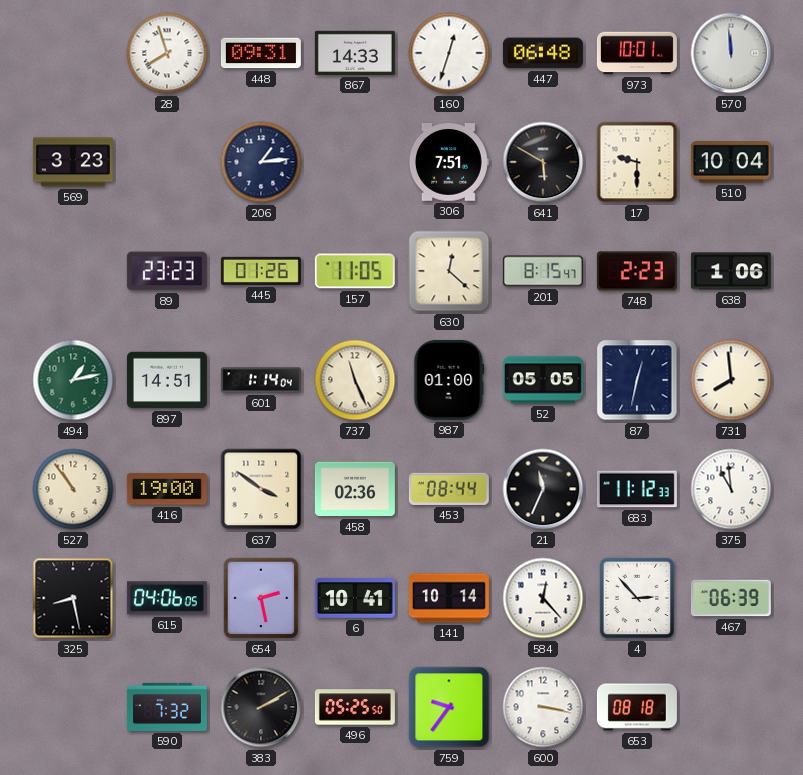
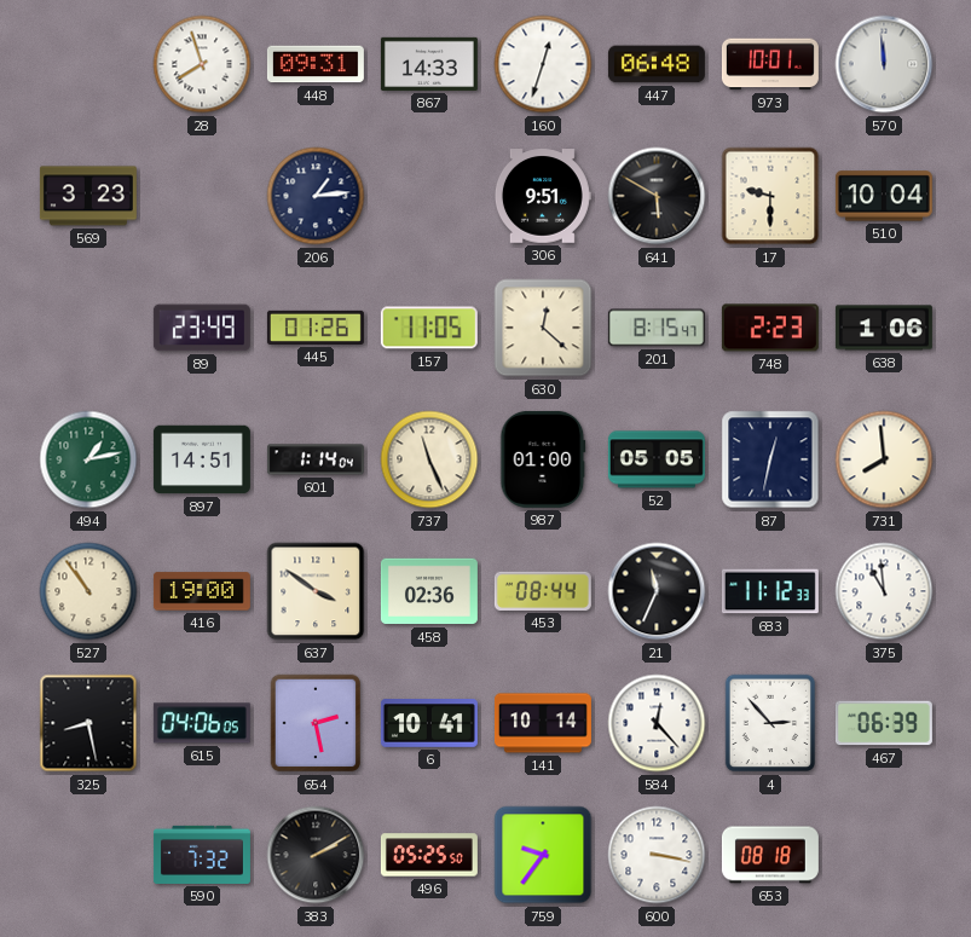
306: 7:51 -> 9:51
89: 23:23 -> 23:49
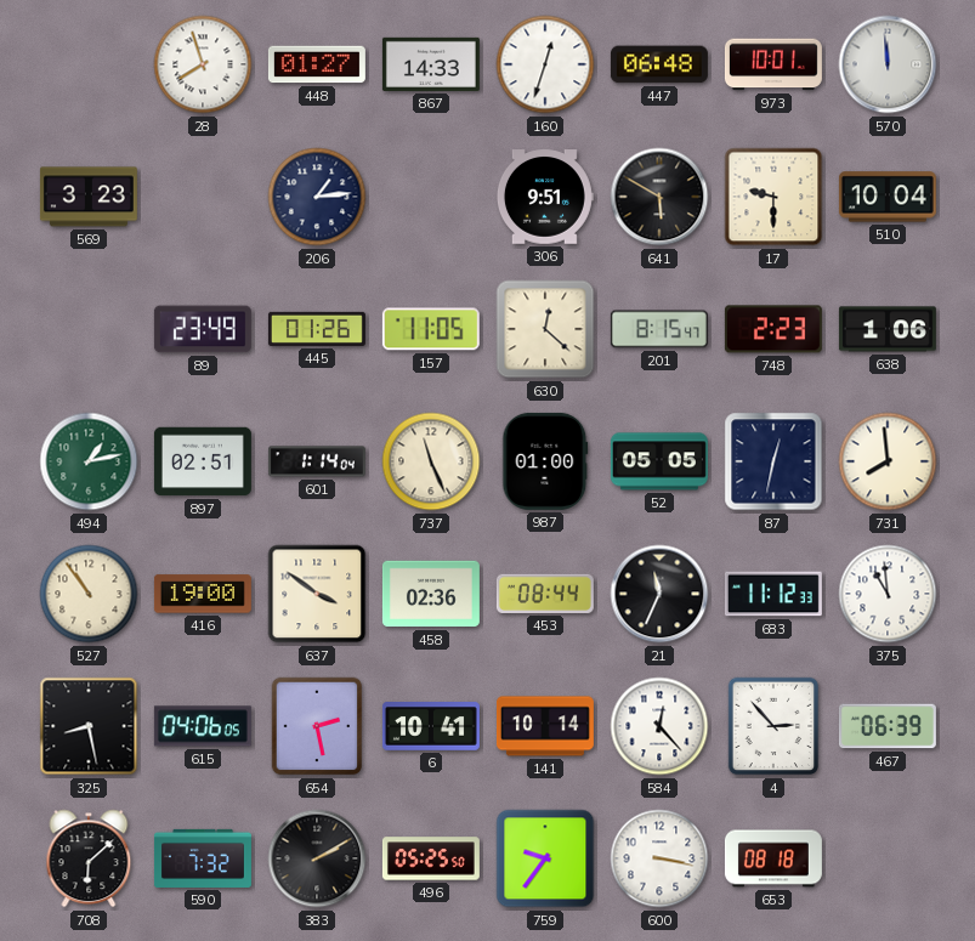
448: 09:31 -> 01:27
897: 14:51 -> 02:51
708: none -> 6:08
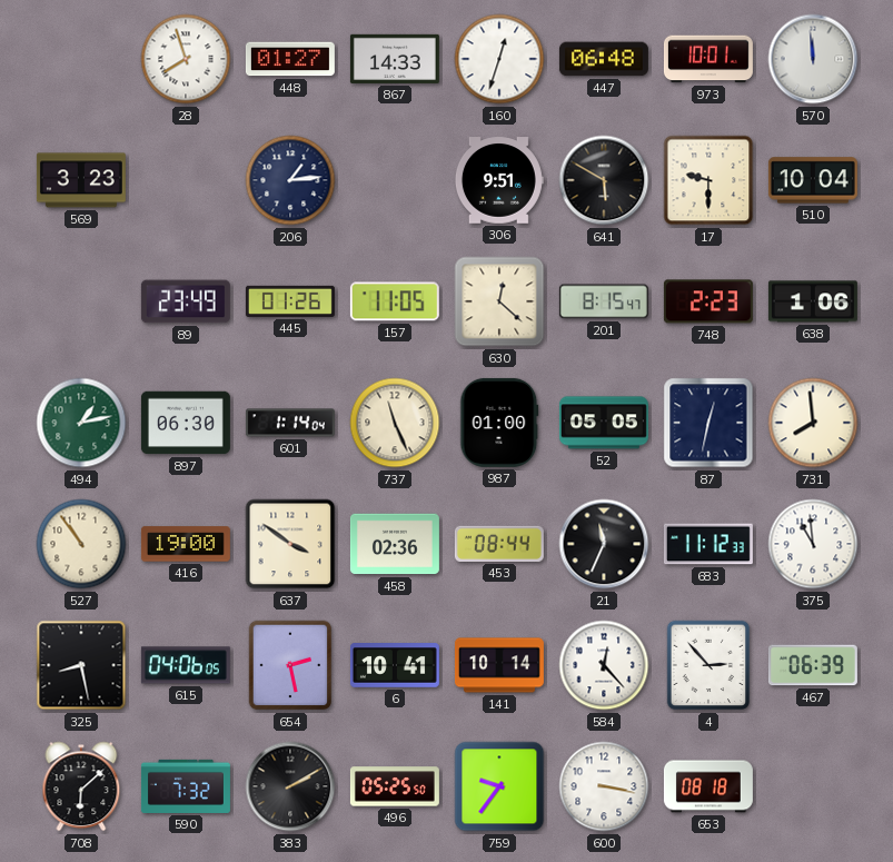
897: 02:51 -> 06:30
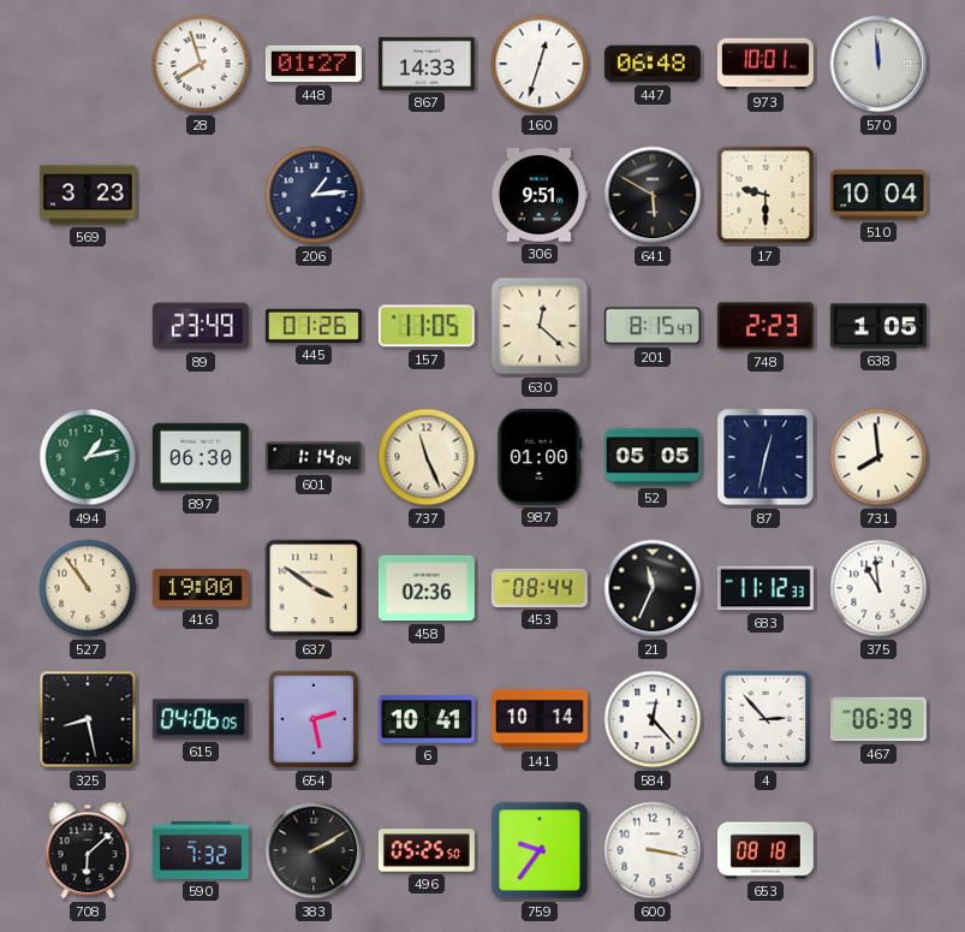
638: 1:06 -> 1:05
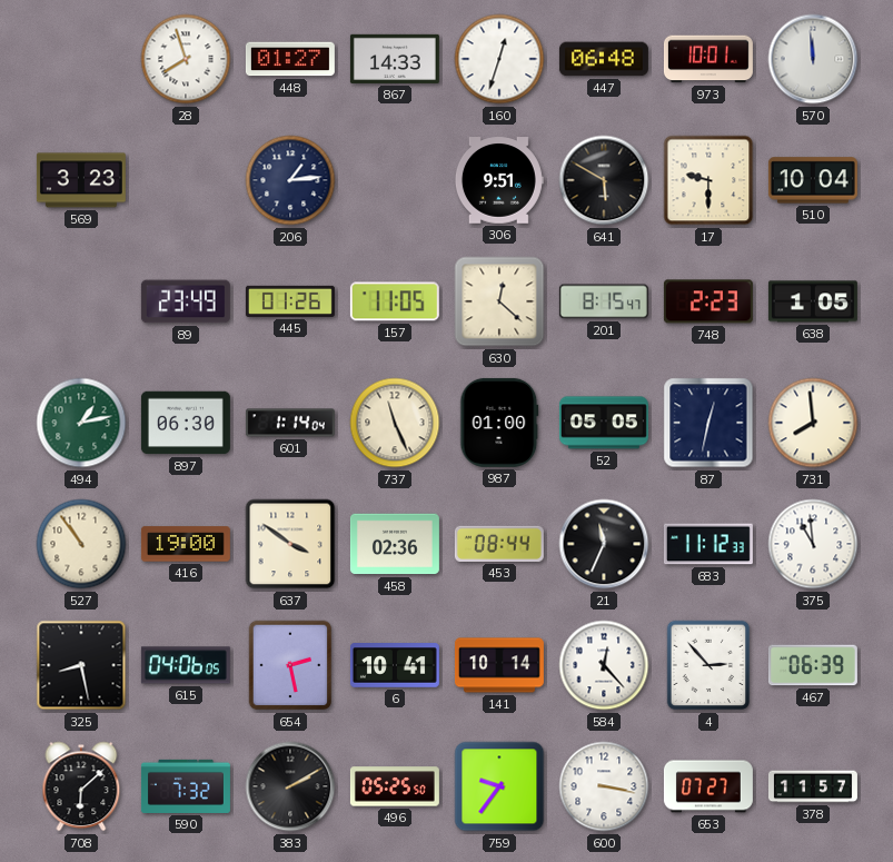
653: 08:18 -> 07:27
378: none -> 11:57
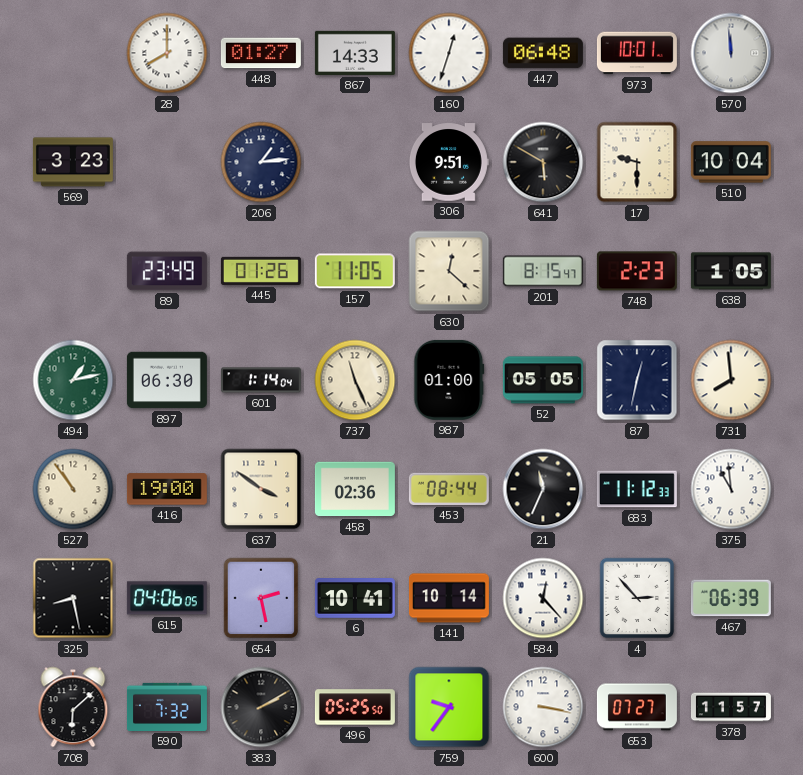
28: 7:57 -> 8:00
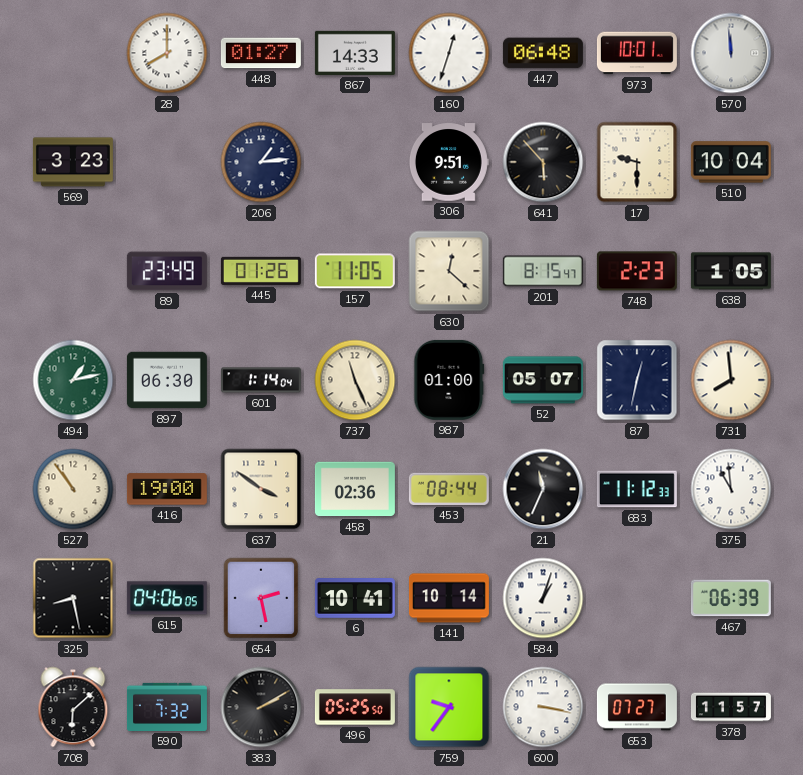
641: 5:50 -> 5:53
52: 05:05 -> 05:07
584: 12:23 -> 1:03
4: 2:53 -> none
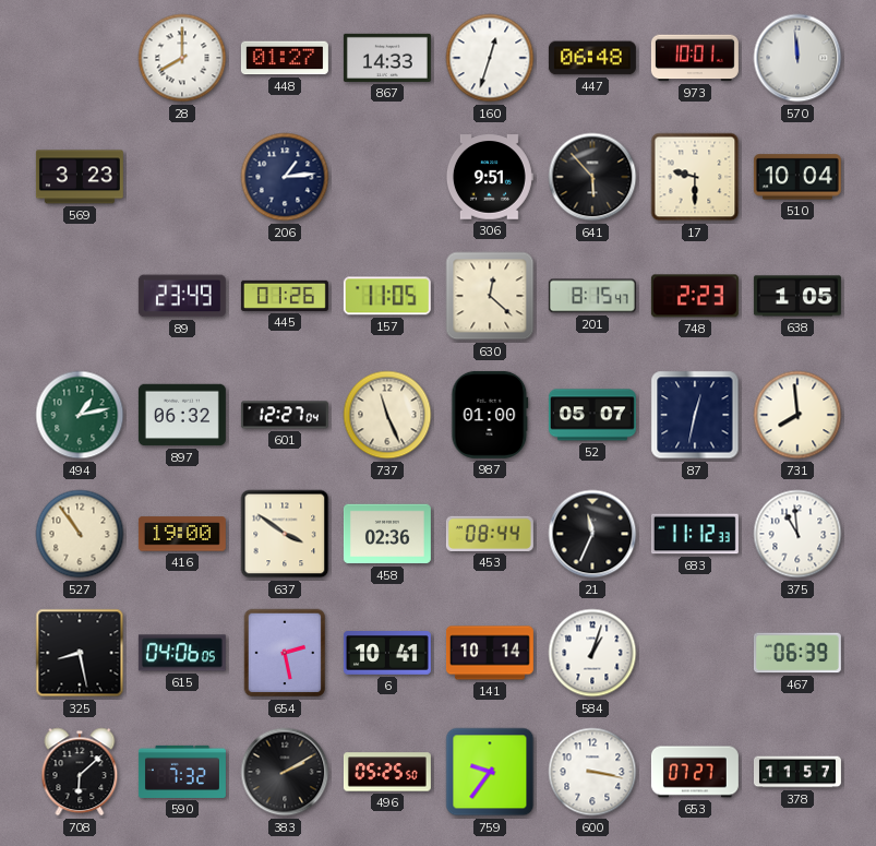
897: 06:30 -> 06:32
601: 1:14 -> 12:27
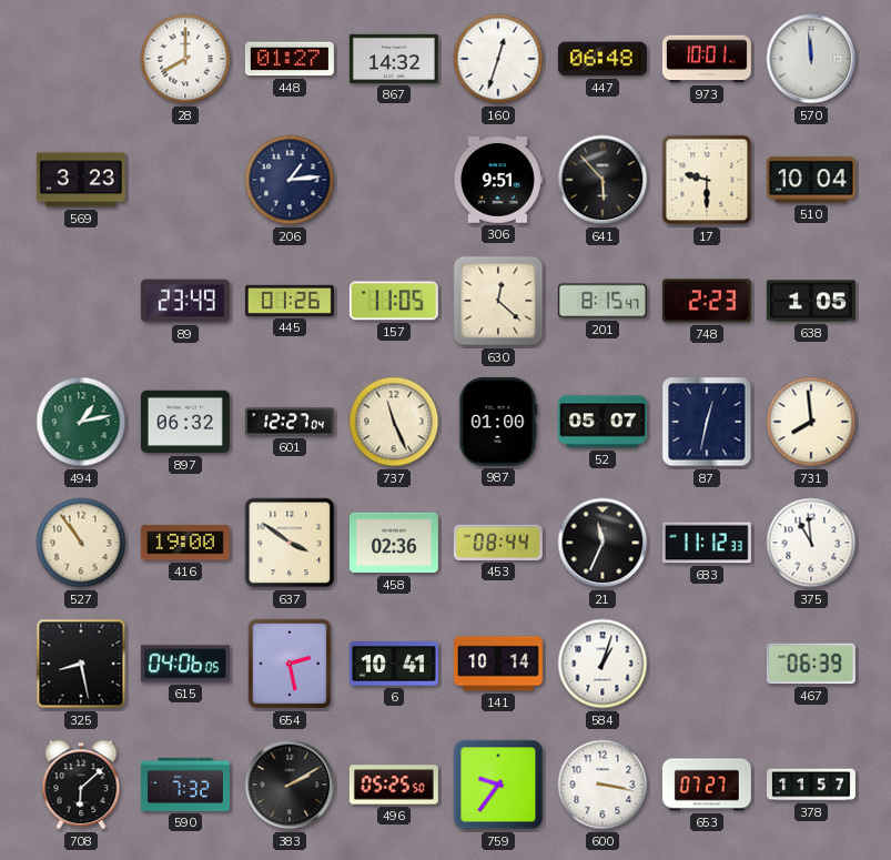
867: 14:33 -> 14:32
